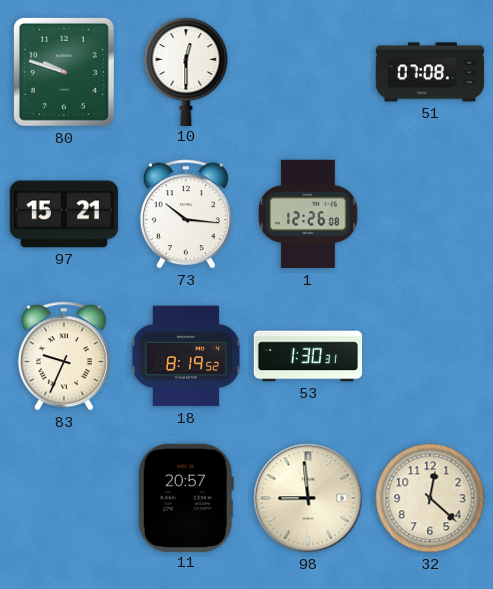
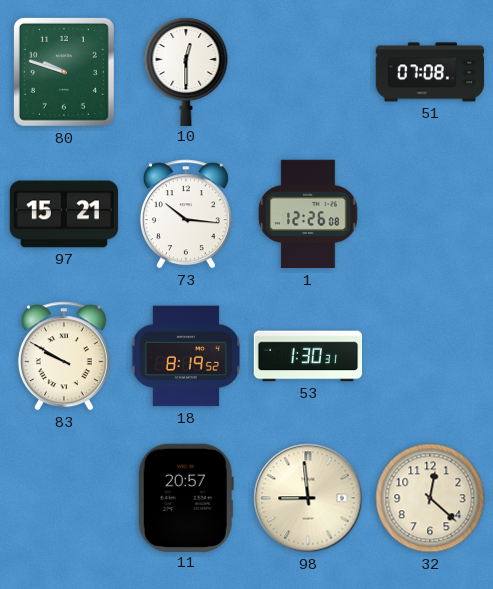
83: 9:34 -> 9:50
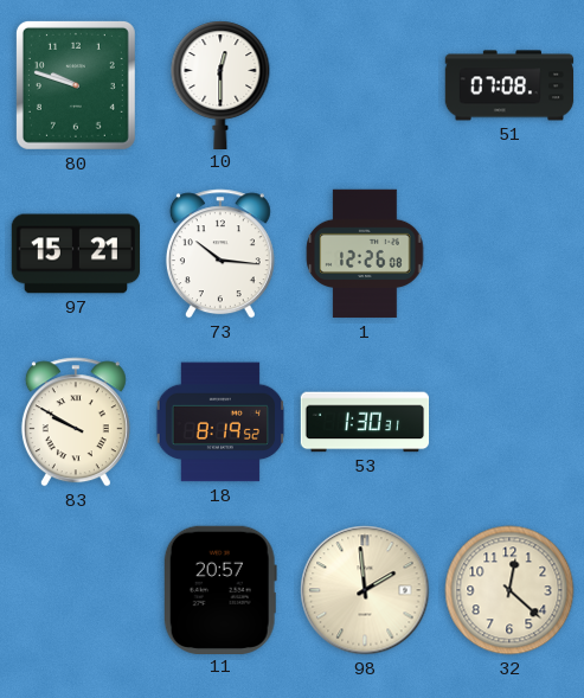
98: 8:59 -> 1:59
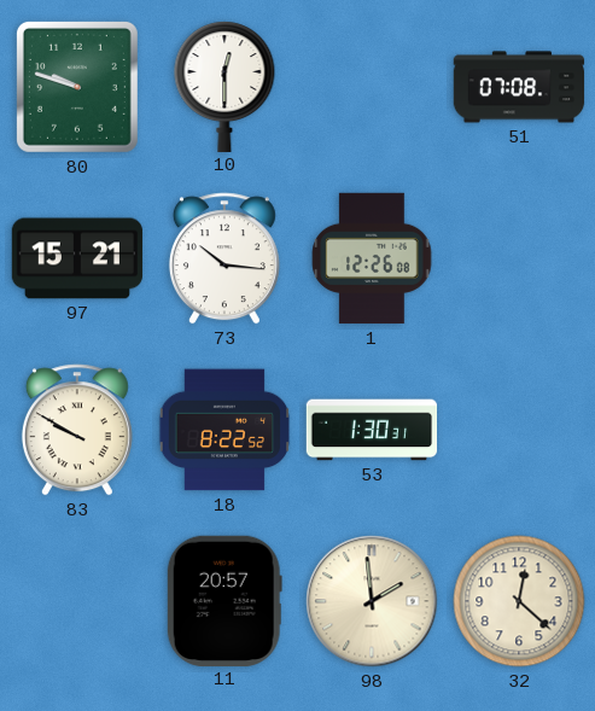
18: 8:19 -> 8:22
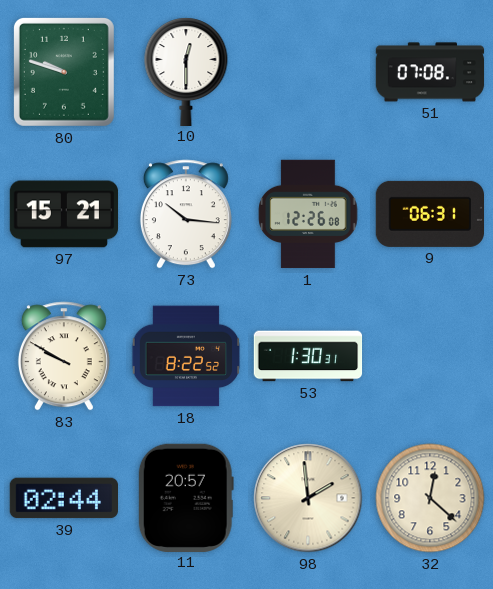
9: none -> 06:31
39: none -> 02:44
